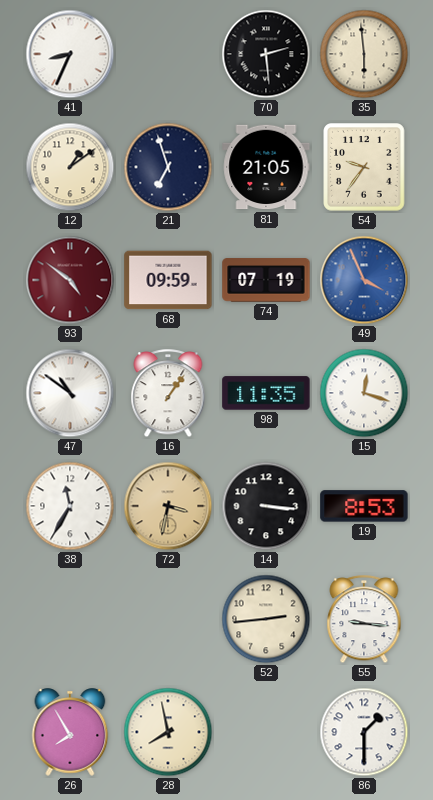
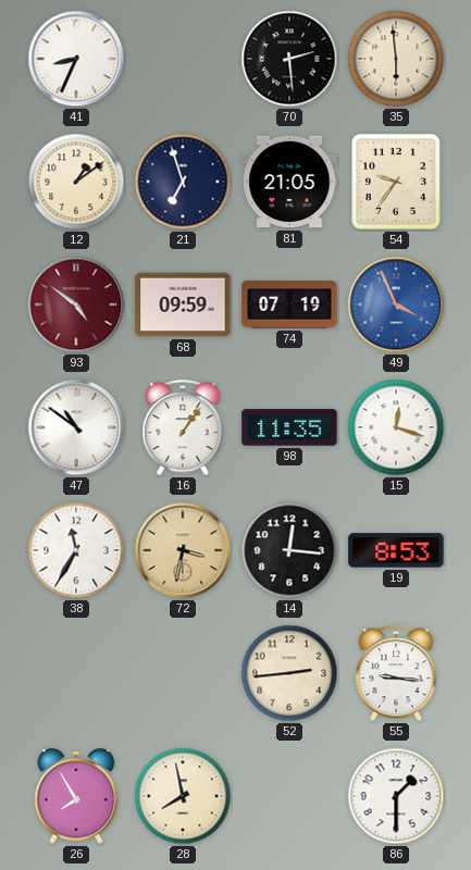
14: 3:16 -> 12:16
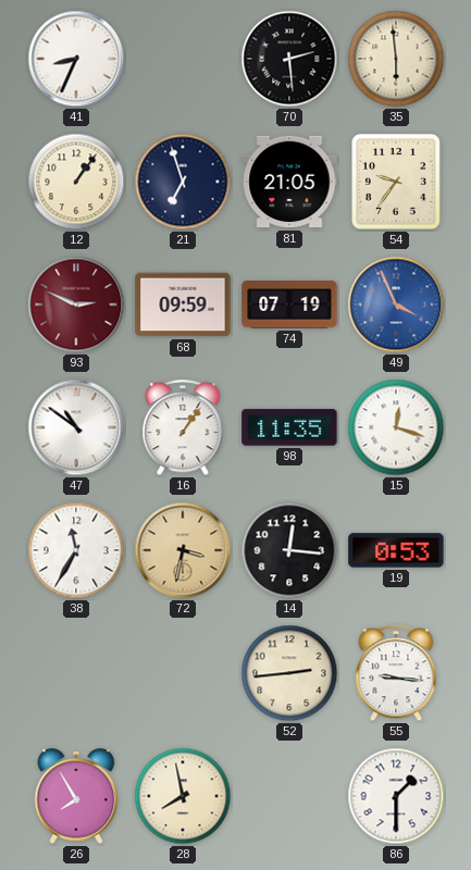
12: 1:09 -> 1:06
93: 4:51 -> 2:49
19: 8:53 -> 0:53
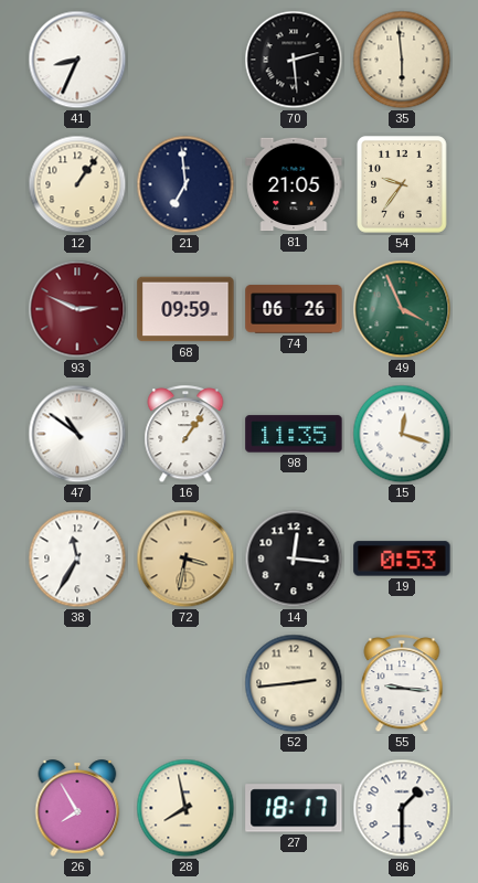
21: 6:57 -> 6:59
74: 07:19 -> 06:26
49 dial: blue -> green
27: none -> 18:17
